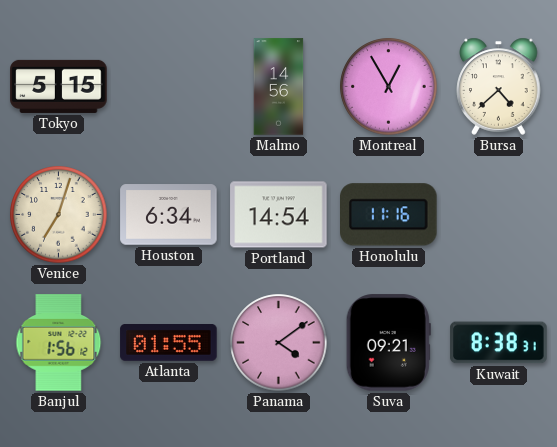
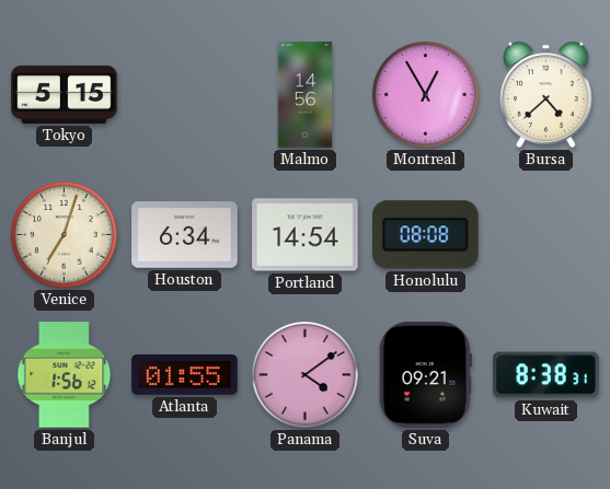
Honolulu: 11:16 -> 08:08
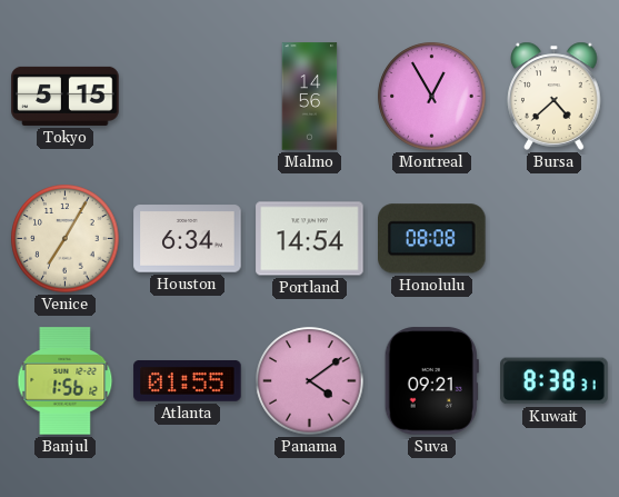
Venice: 7:03 -> 7:05
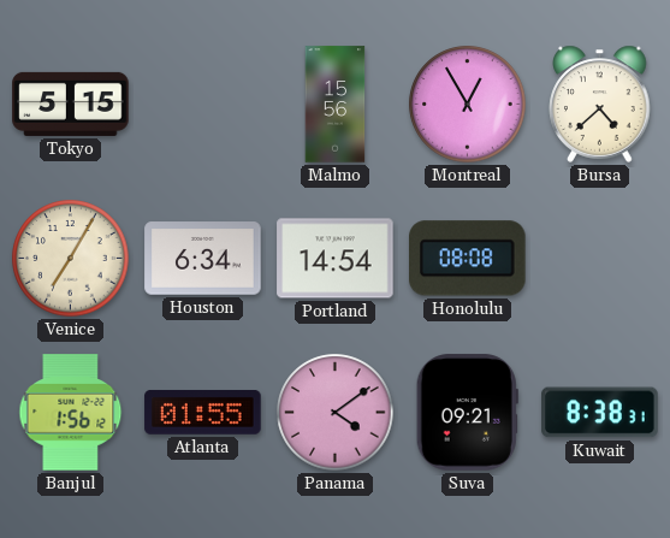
Malmo: 14:56 -> 15:56
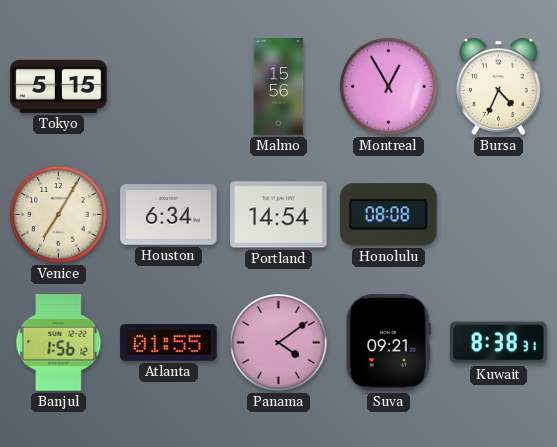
Bursa: 4:38 -> 4:34
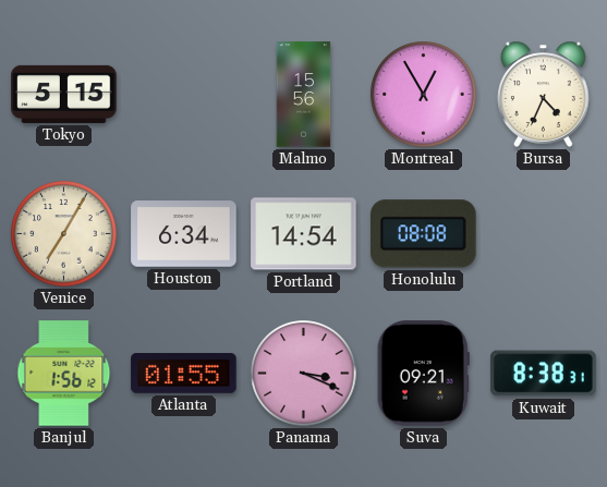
Panama: 4:09 -> 3:19
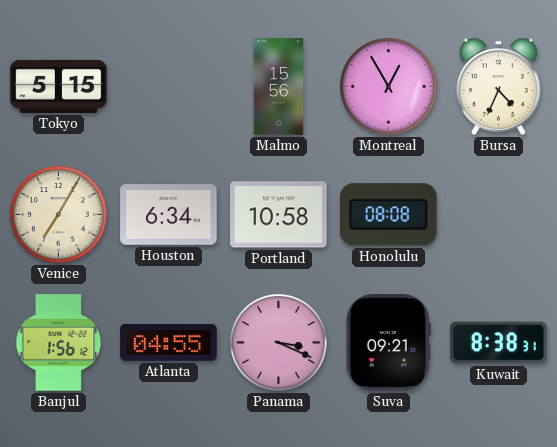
Portland: 14:54 -> 10:58
Atlanta: 01:55 -> 04:55
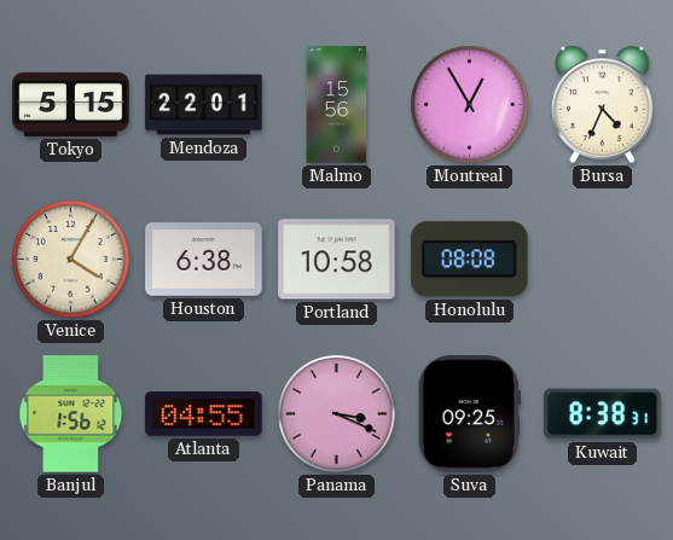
Mendoza: none -> 22:01
Venice: 7:05 -> 4:05
Houston: 6:34 -> 6:38
Suva: 09:21 -> 09:25
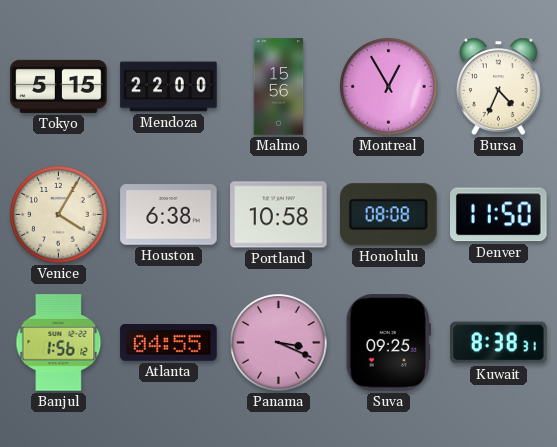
Mendoza: 22:01 -> 22:00
Denver: none -> 11:50
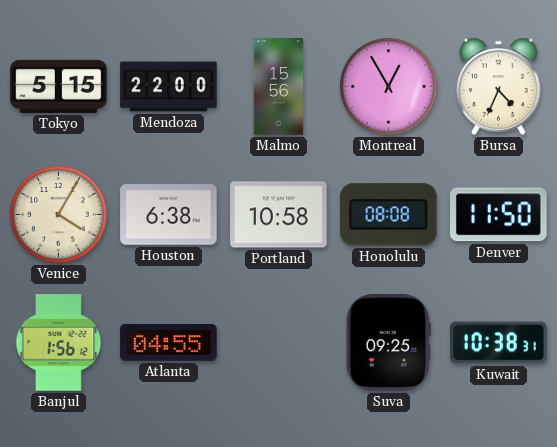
Panama: 3:19 -> none
Kuwait: 8:38 -> 10:38
